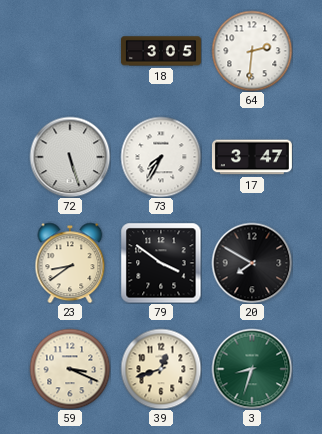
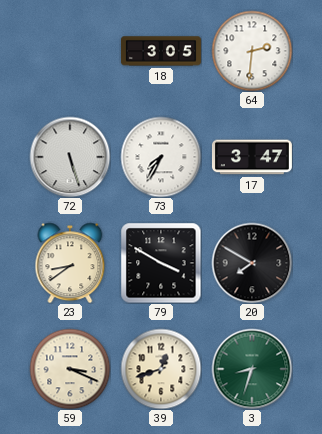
79: 3:51 -> 3:50
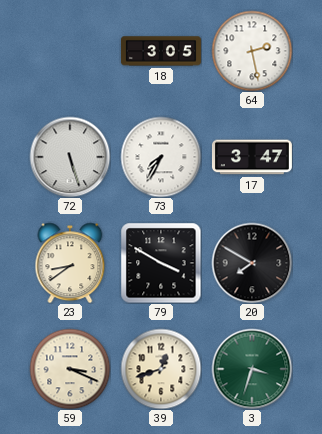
64: 2:31 -> 2:28
3: 8:33 -> 3:33
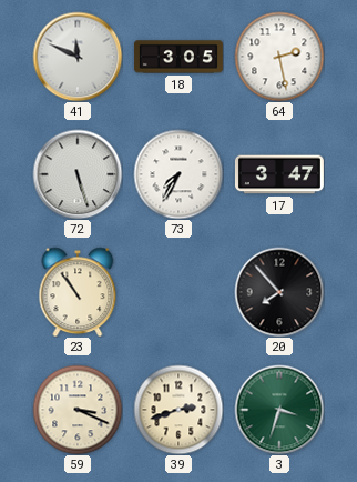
41: none -> 11:49
23: 8:39 -> 10:54
79: 3:50 -> none
20: 7:50 -> 7:53
39: 12:42 -> 2:42
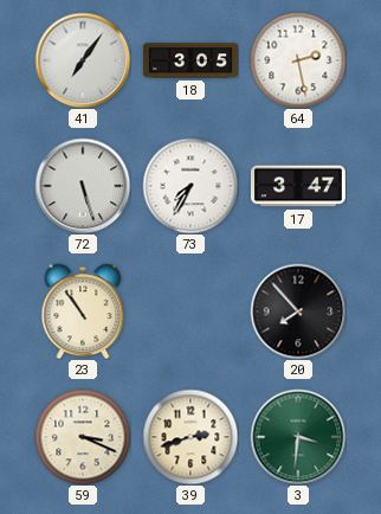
41: 11:49 -> 7:06
3: 3:33 -> 3:31
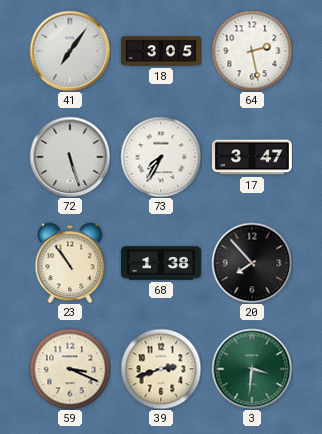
68: none -> 1:38
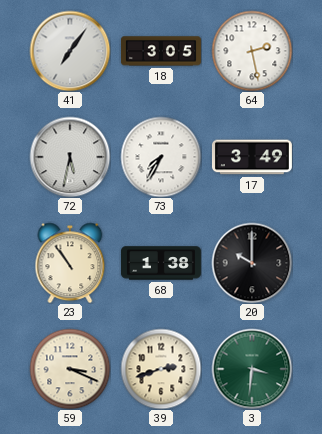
72: 5:27 -> 5:32
17: 3:47 -> 3:49
20: 7:53 -> 10:00
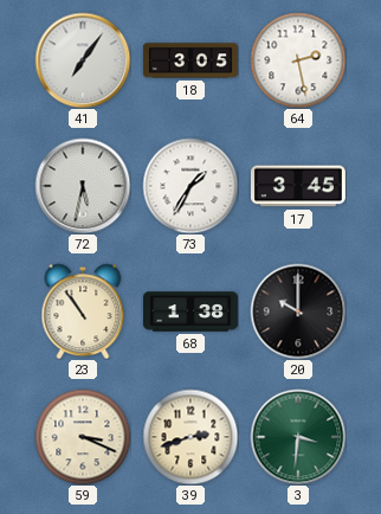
73: 7:35 -> 1:35
17: 3:49 -> 3:45
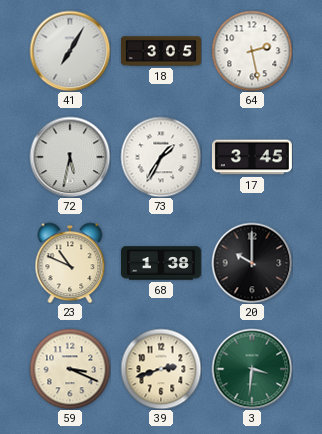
41: 7:06 -> 7:05
23: 10:54 -> 10:49
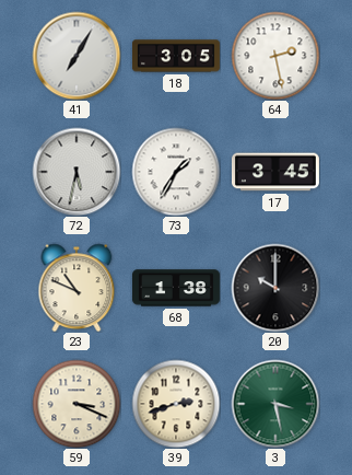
3: 3:31 -> 3:28
